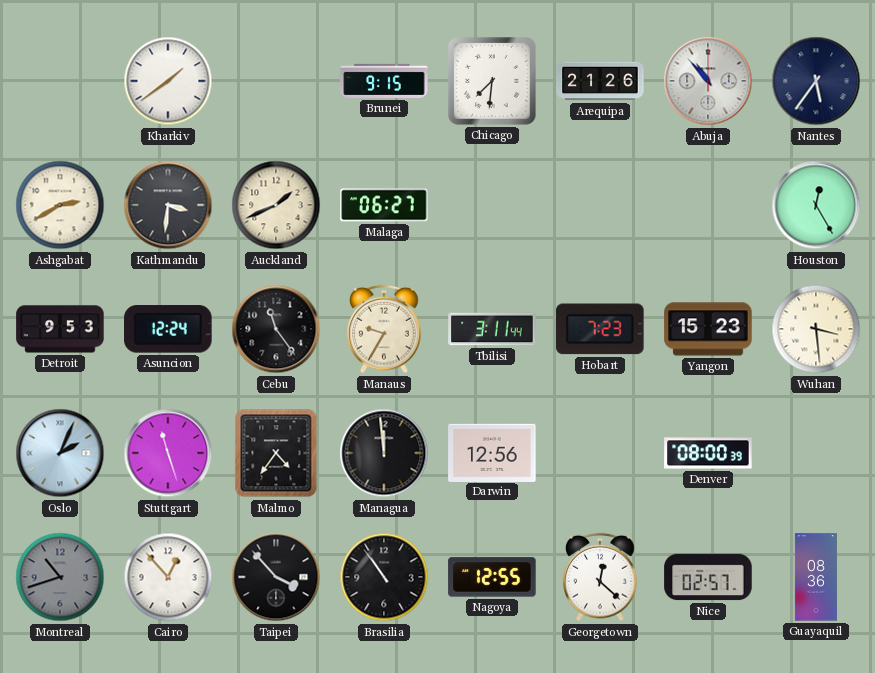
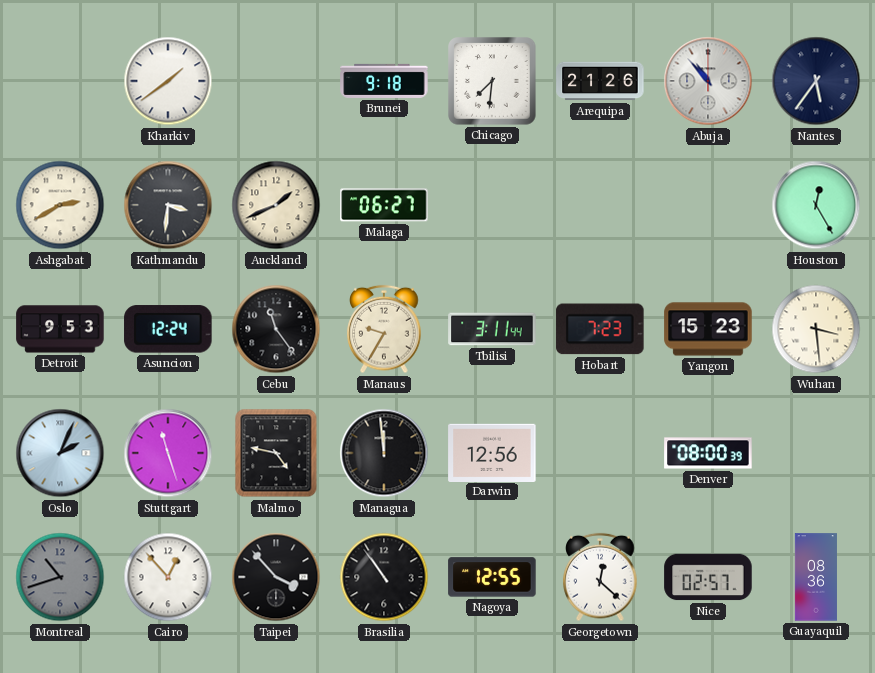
Brunei: 9:15 -> 9:18
Malmo: 4:36 -> 4:47
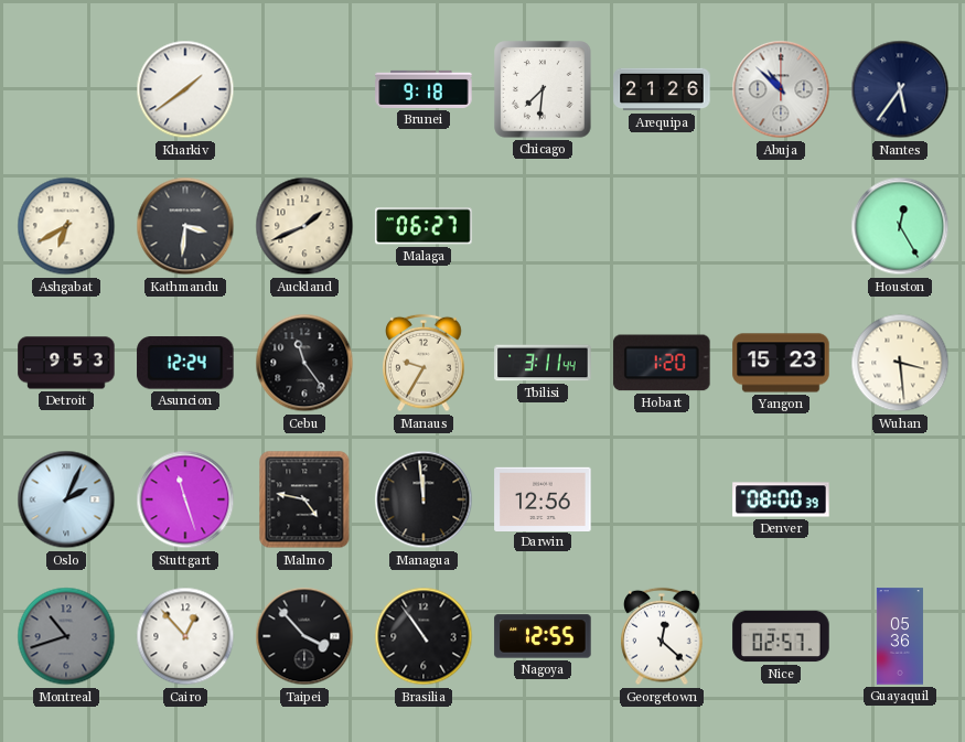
Abuja: 10:53 -> 10:52
Ashgabat: 2:40 -> 6:40
Hobart: 7:23 -> 1:20
Guayaquil: 08:36 -> 05:36
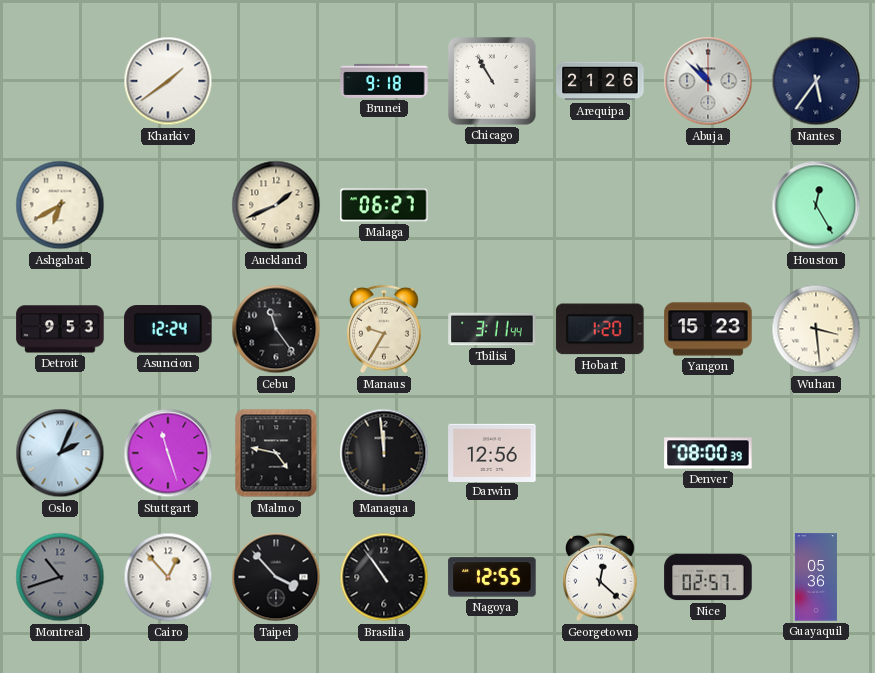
Chicago: 7:31 -> 10:55
Kathmandu: 3:31 -> none
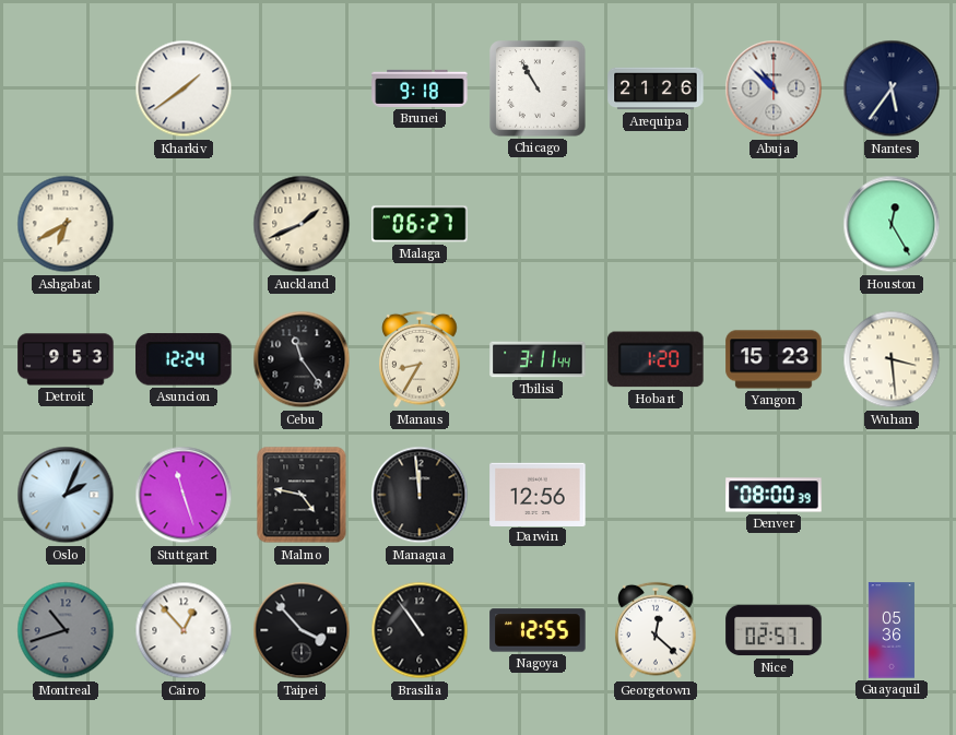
Manaus: 9:35 -> 8:35
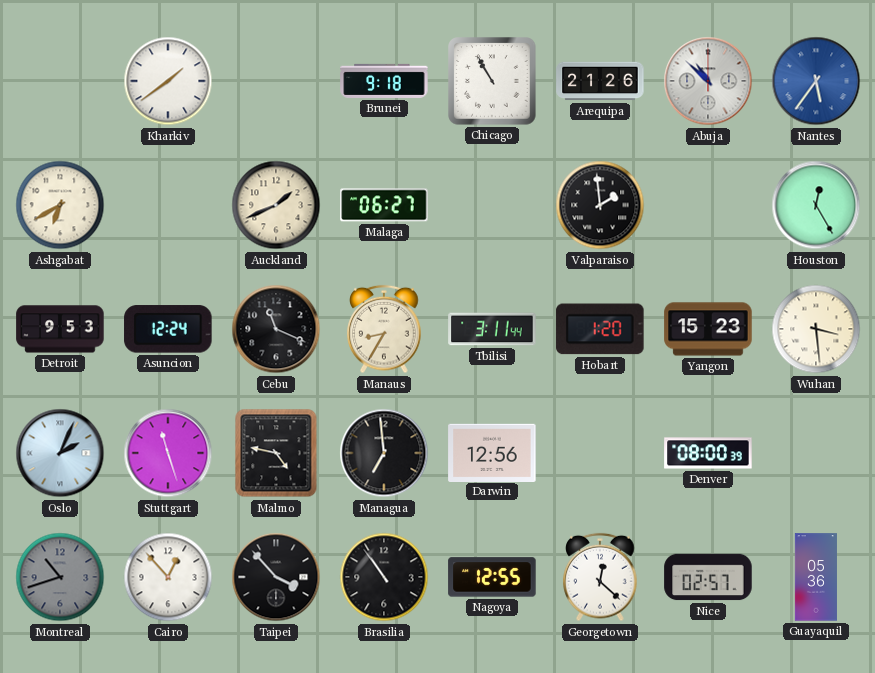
Nantes dial: navy -> blue
Valparaiso: none -> 1:59
Cebu: 11:24 -> 11:19
Managua: 11:59 -> 6:59
